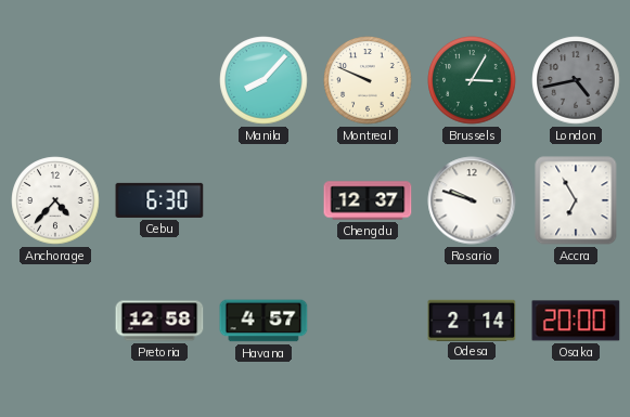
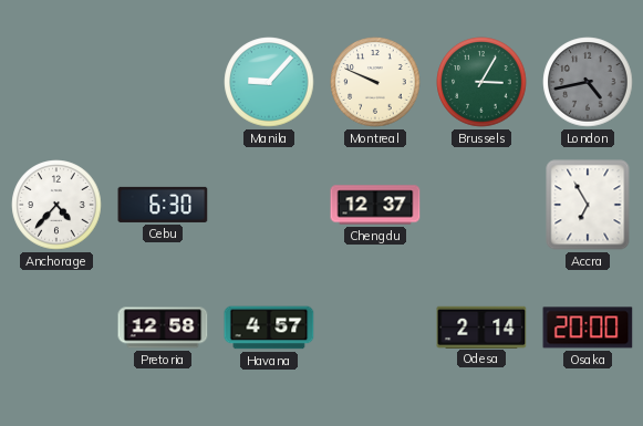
Manila: 8:07 -> 9:07
Rosario: 9:48 -> none
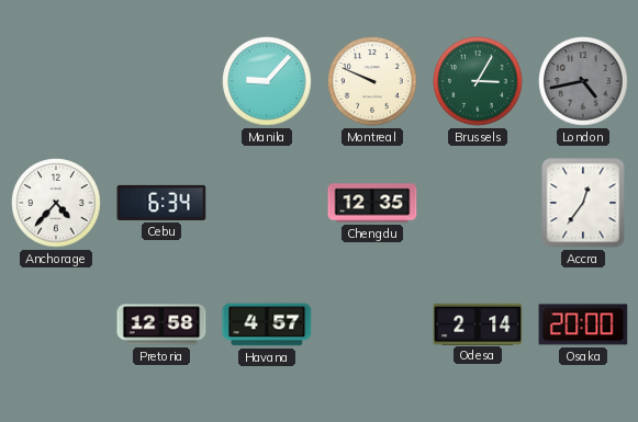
Cebu: 6:30 -> 6:34
Chengdu: 12:37 -> 12:35
Accra: 6:55 -> 12:36
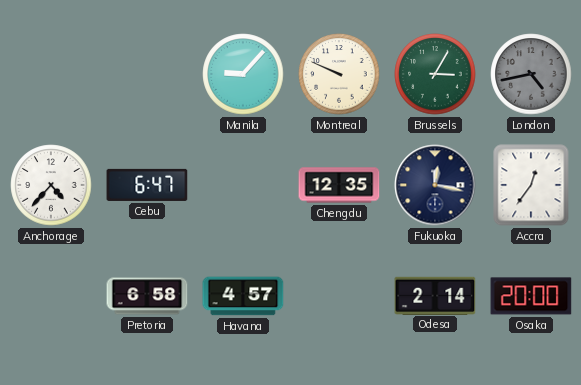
Cebu: 6:34 -> 6:47
Fukuoka: none -> 12:17
Pretoria: 12:58 -> 6:58
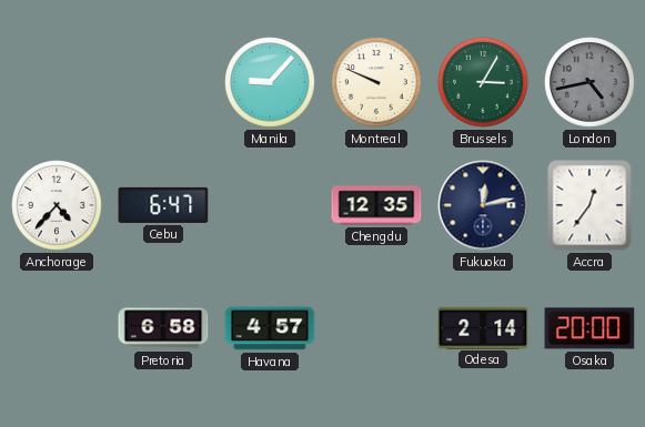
Fukuoka: 12:17 -> 12:13
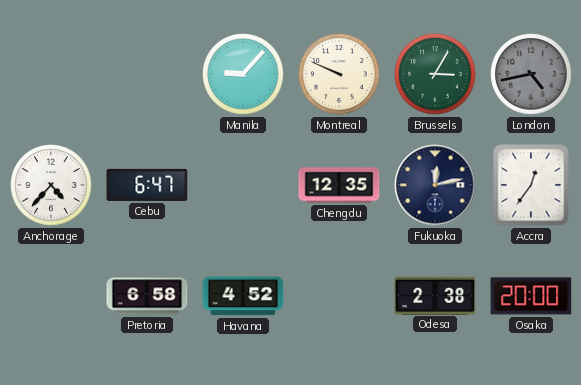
Havana: 4:57 -> 4:52
Odesa: 2:14 -> 2:38
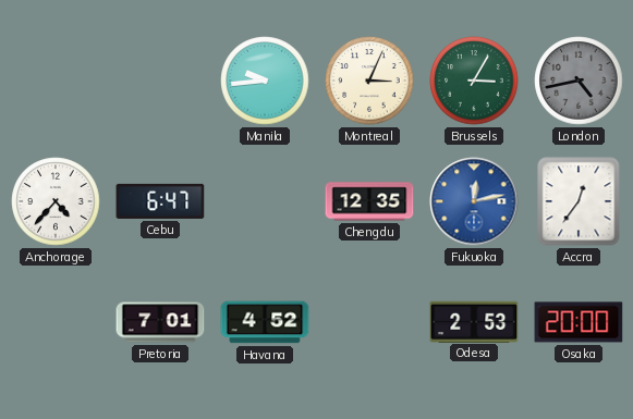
Manila: 9:07 -> 9:44
Montreal: 9:49 -> 3:04
Fukuoka dial: navy -> blue
Pretoria: 6:58 -> 7:01
Odesa: 2:38 -> 2:53
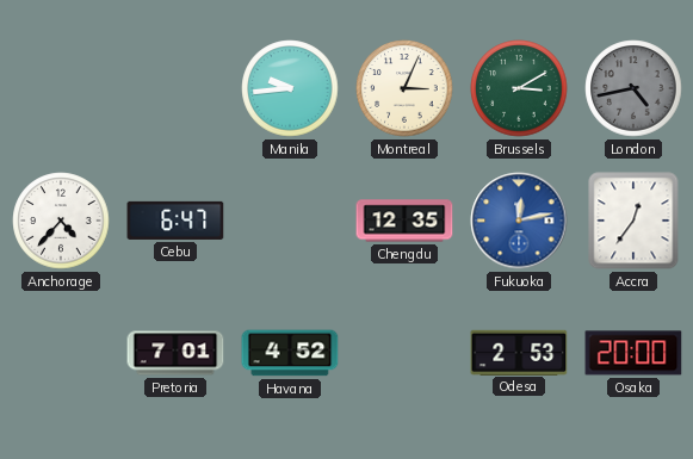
Brussels: 3:05 -> 3:10
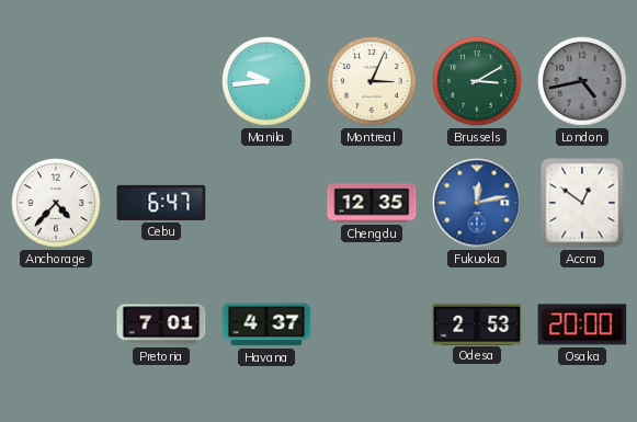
Accra: 12:36 -> 12:51
Havana: 4:52 -> 4:37
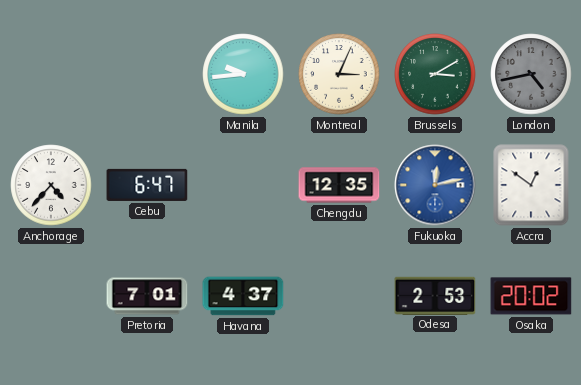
Osaka: 20:00 -> 20:02
